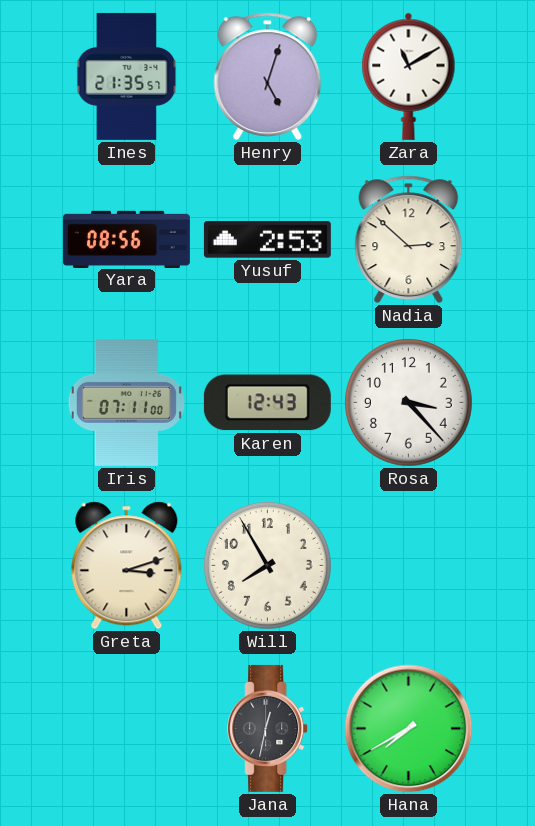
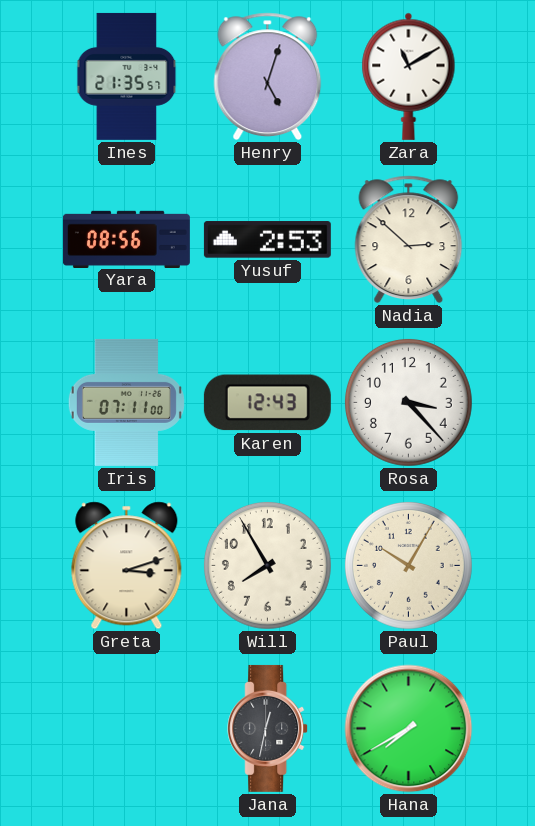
Paul: none -> 10:05
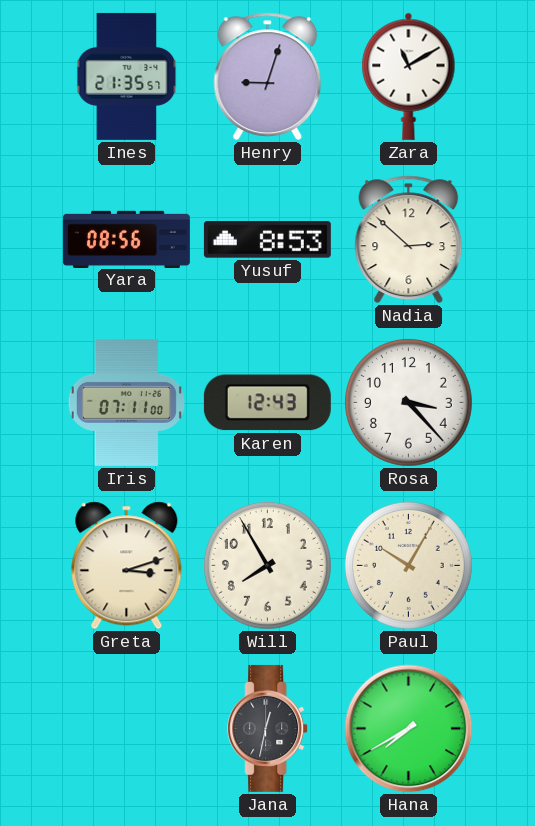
Henry: 5:03 -> 9:03
Yusuf: 2:53 -> 8:53
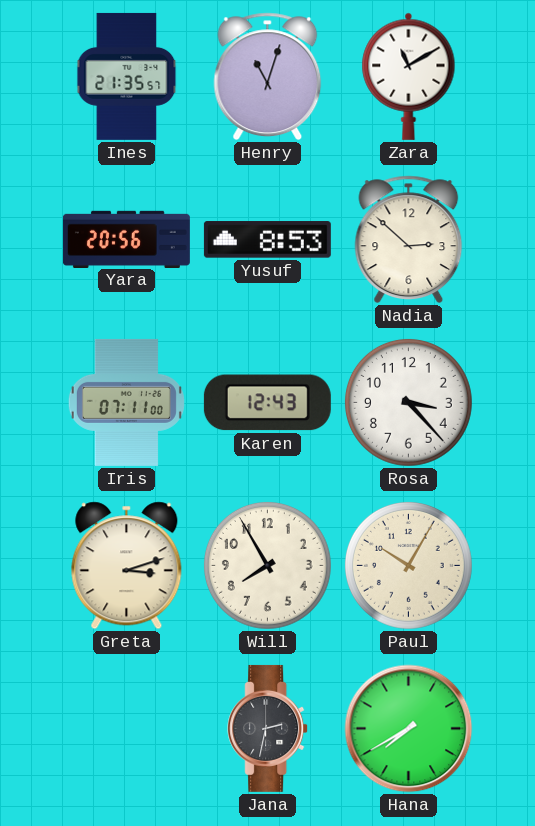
Henry: 9:03 -> 11:03
Yara: 08:56 -> 20:56
Jana: 12:32 -> 2:32
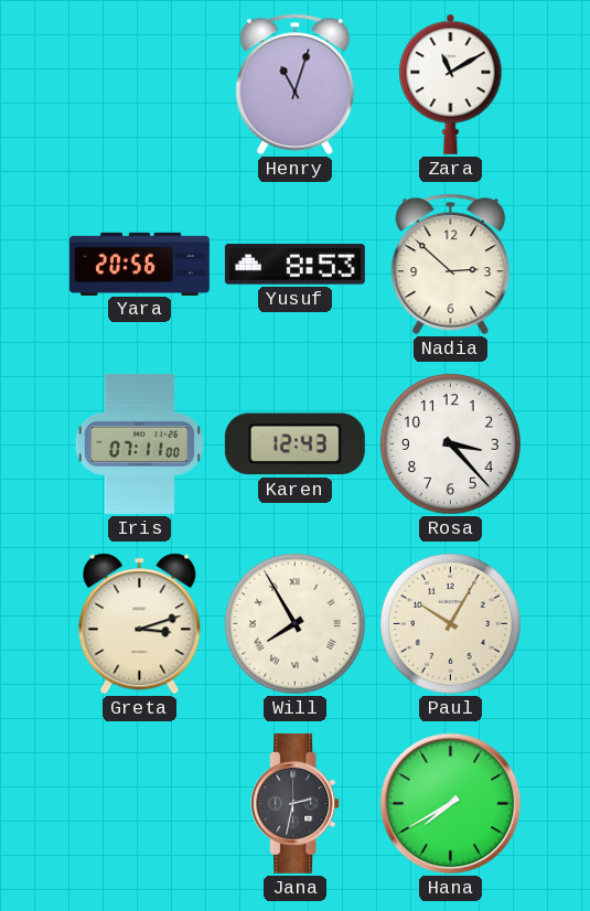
Ines: 21:35 -> none
Will numerals: Arabic -> Roman
